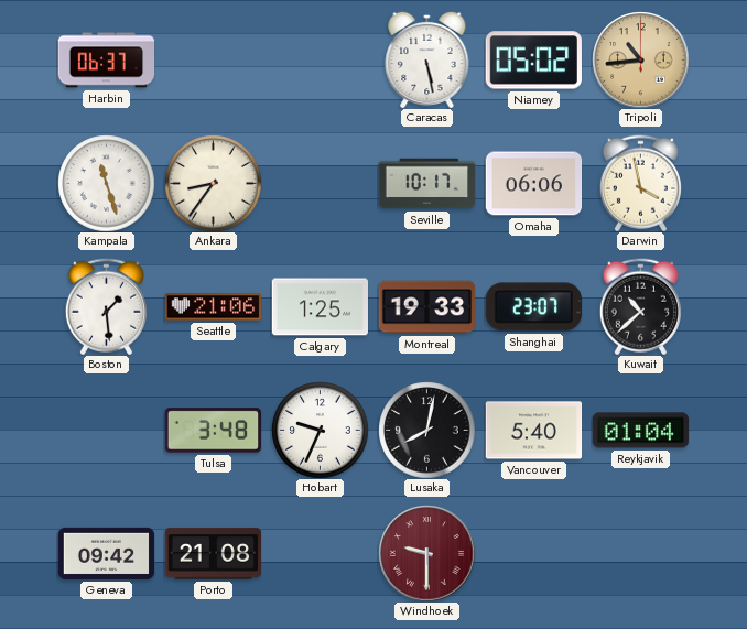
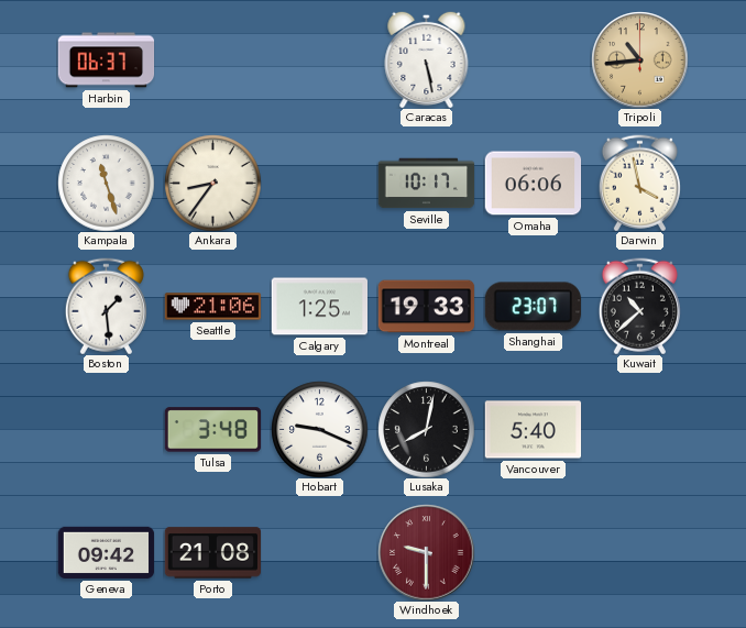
Niamey: 05:02 -> none
Hobart: 9:34 -> 9:19
Reykjavik: 01:04 -> none
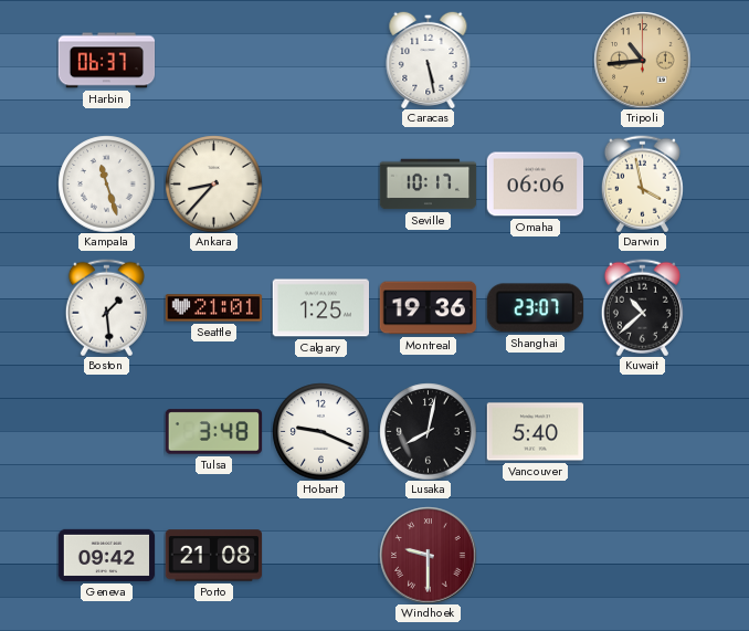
Ankara: 8:36 -> 8:37
Seattle: 21:06 -> 21:01
Montreal: 19:33 -> 19:36
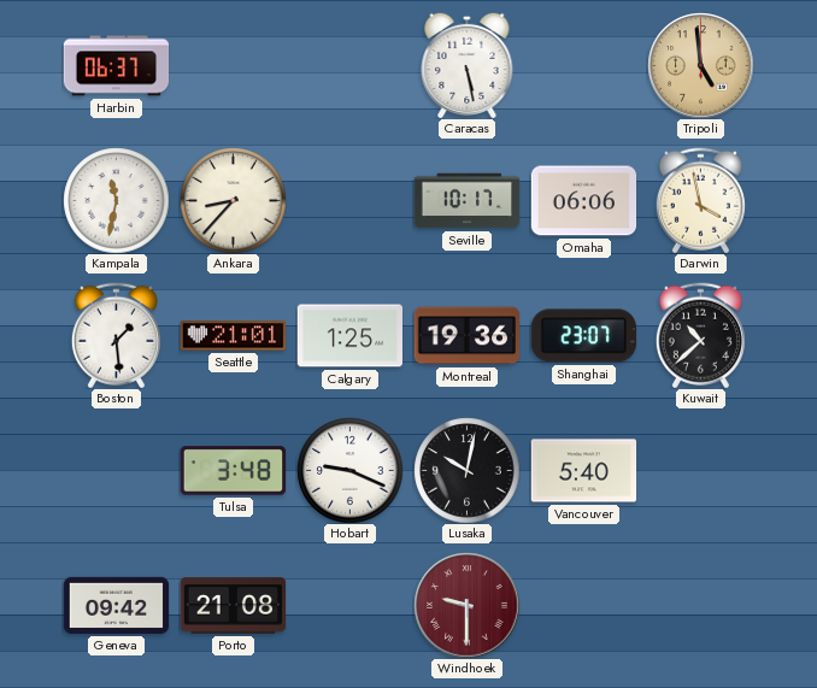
Tripoli: 10:44 -> 4:59
Kampala: 11:27 -> 11:32
Lusaka: 8:02 -> 10:02
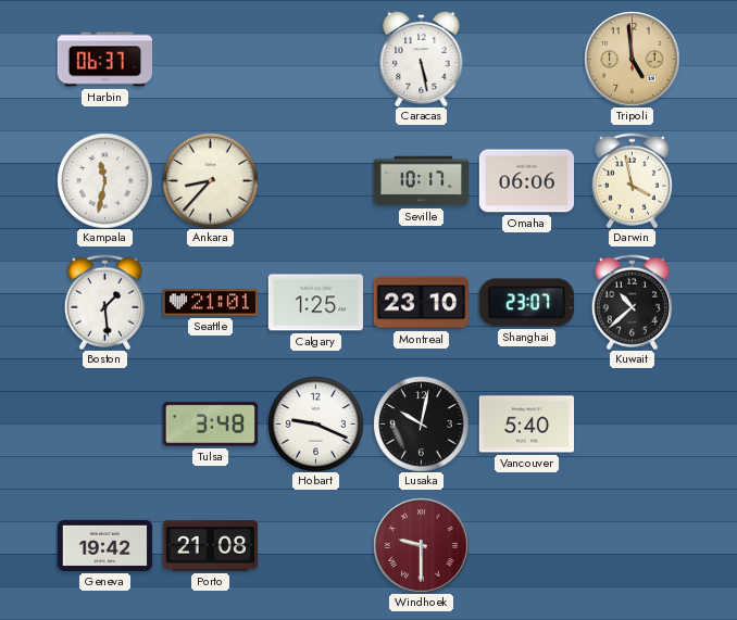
Montreal: 19:36 -> 23:10
Geneva: 09:42 -> 19:42
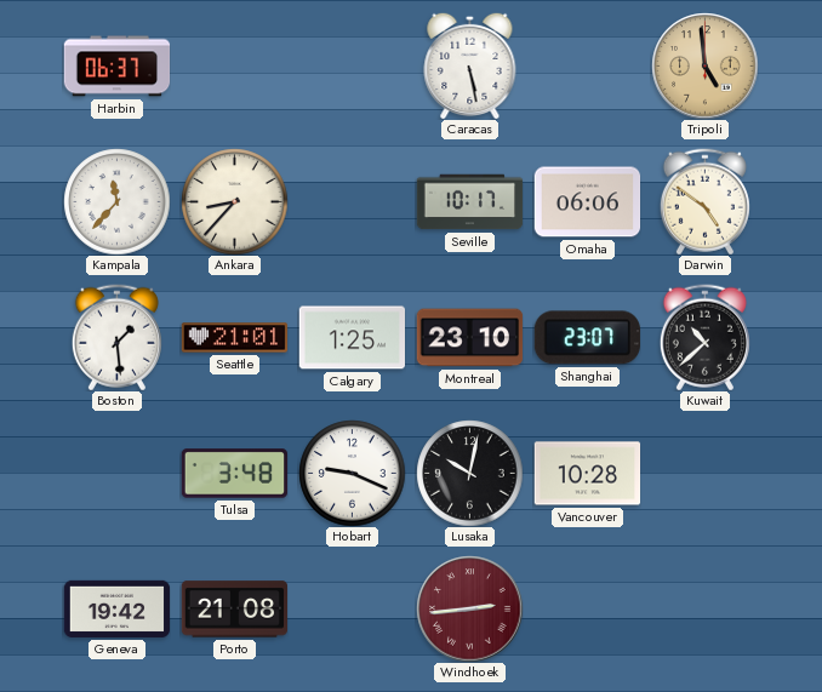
Kampala: 11:32 -> 11:37
Darwin: 3:58 -> 4:51
Vancouver: 5:40 -> 10:28
Windhoek: 9:30 -> 2:44
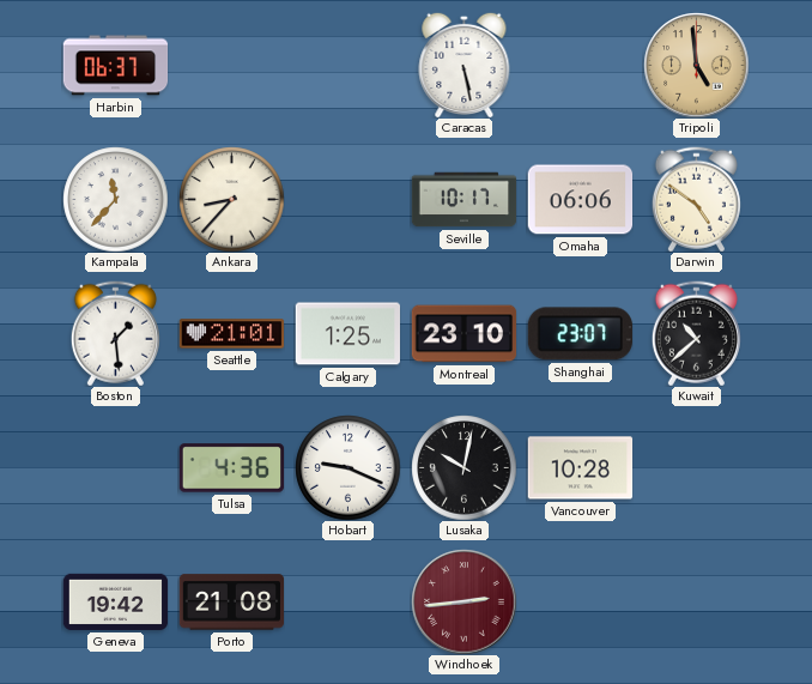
Tulsa: 3:48 -> 4:36
